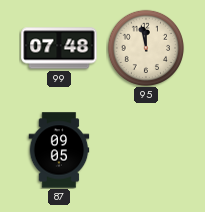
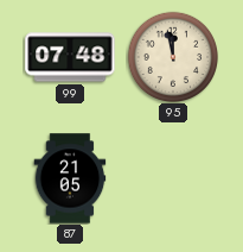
87: 09:05 -> 21:05
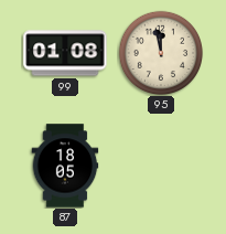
99: 07:48 -> 01:08
87: 21:05 -> 18:05
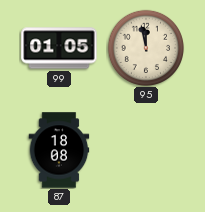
99: 01:08 -> 01:05
87: 18:05 -> 18:08
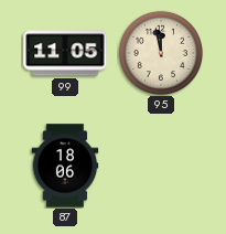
99: 01:05 -> 11:05
87: 18:08 -> 18:06
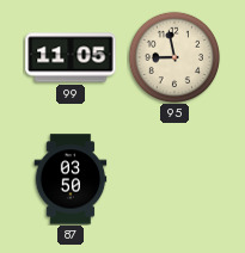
95: 11:58 -> 8:58
87: 18:06 -> 03:50
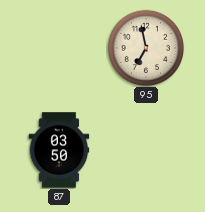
99: 11:05 -> none
95: 8:58 -> 6:58
